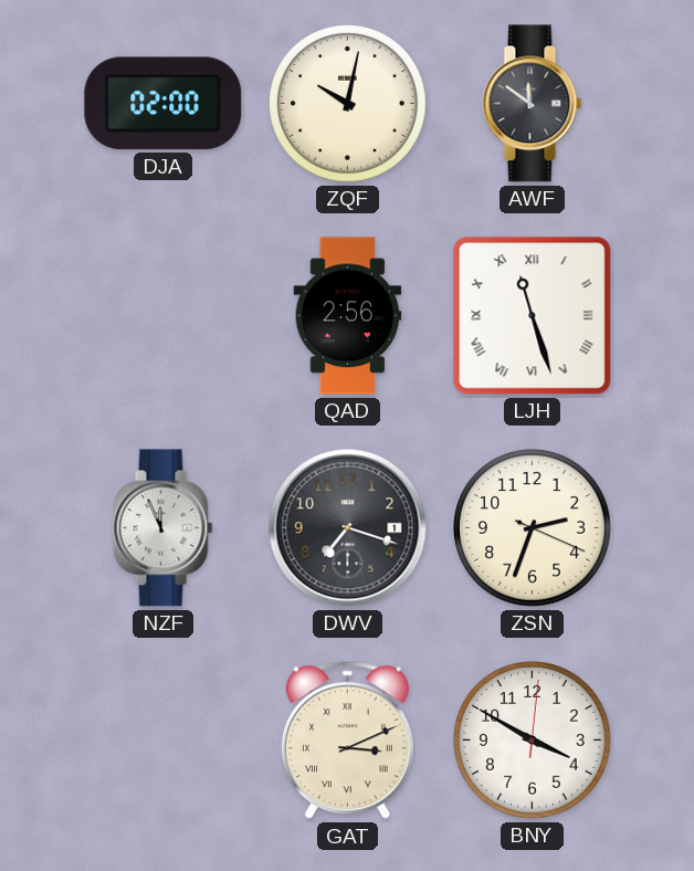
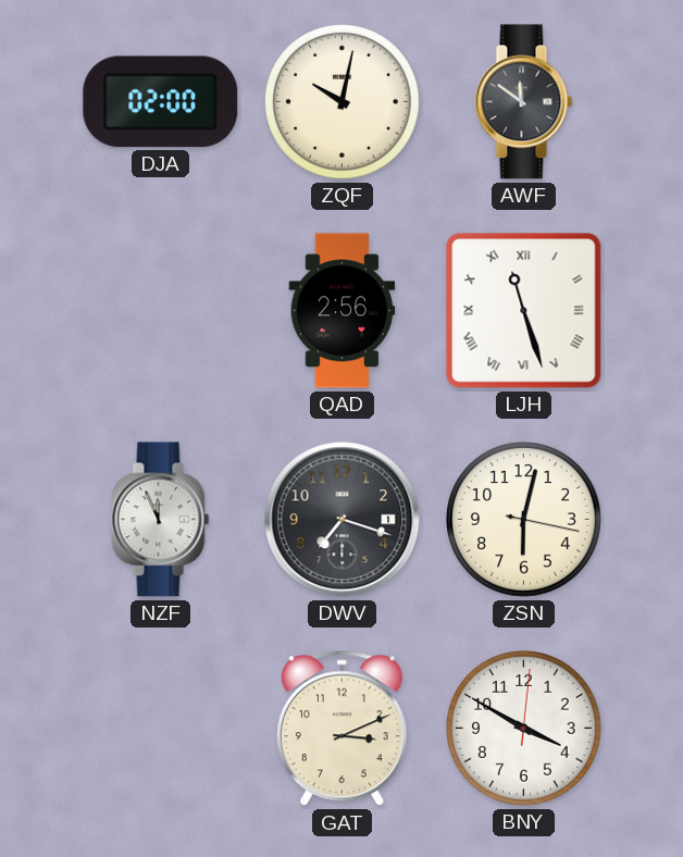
ZSN: 2:33 -> 6:02
GAT numerals: Roman -> Arabic
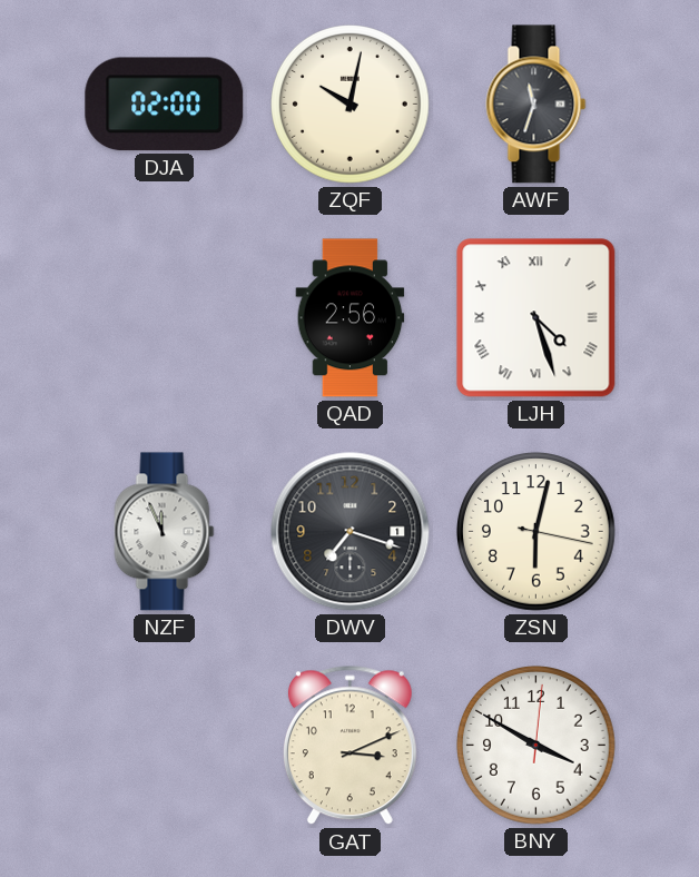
AWF: 11:51 -> 11:33
LJH: 11:27 -> 4:27
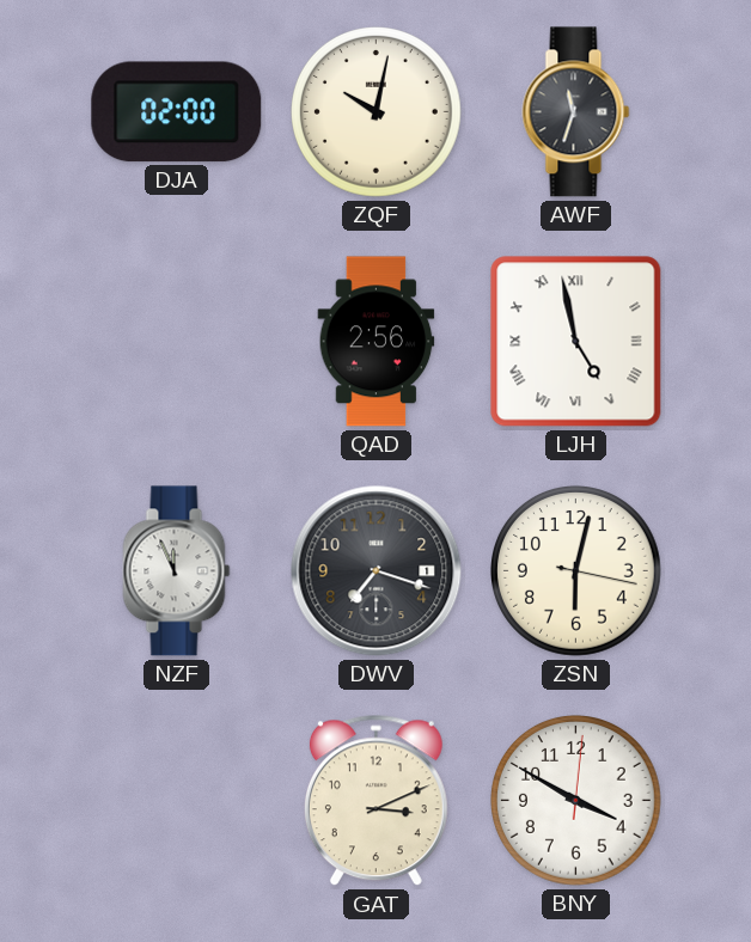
LJH: 4:27 -> 4:58
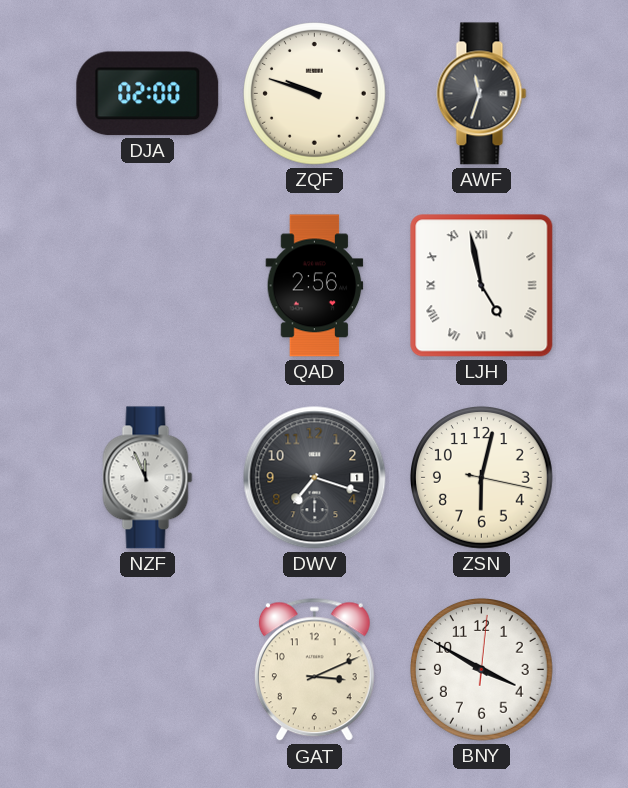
ZQF: 10:02 -> 9:48
